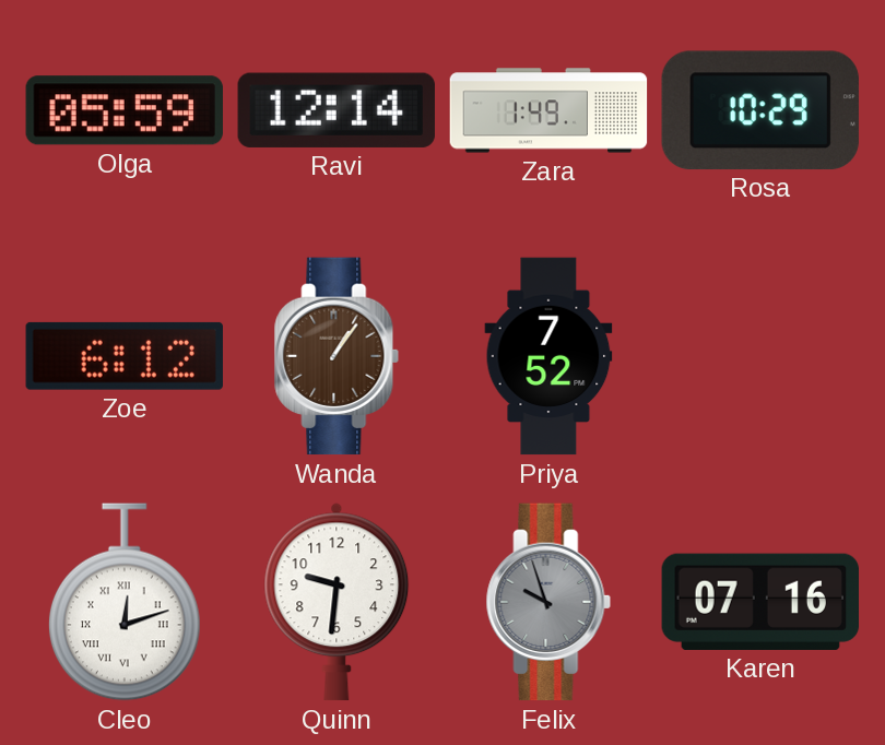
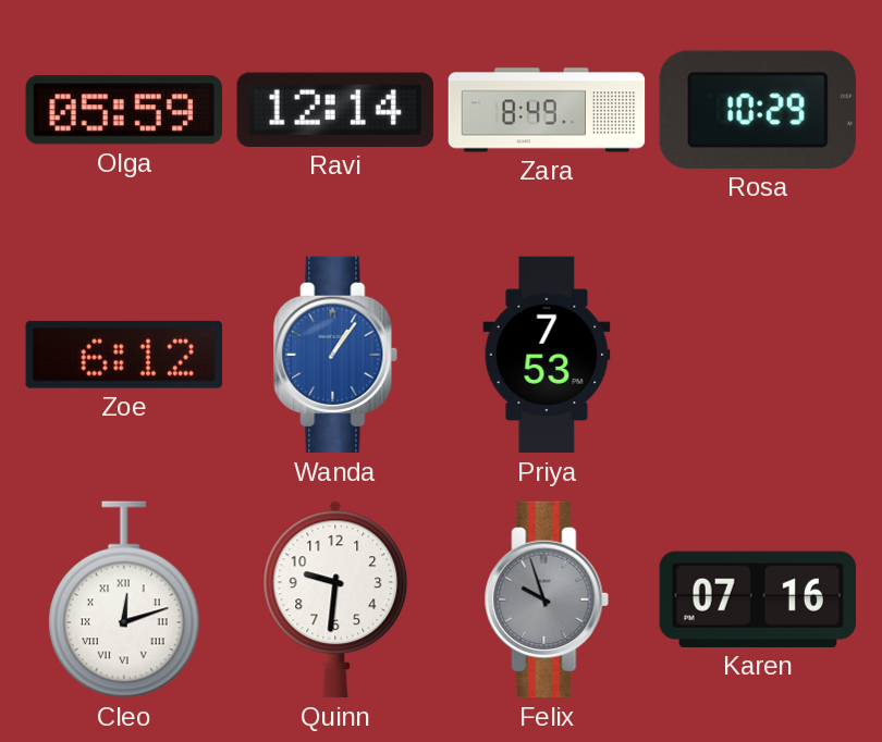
Zara: 1:49 -> 8:49
Wanda dial: brown -> blue
Priya: 7:52 -> 7:53
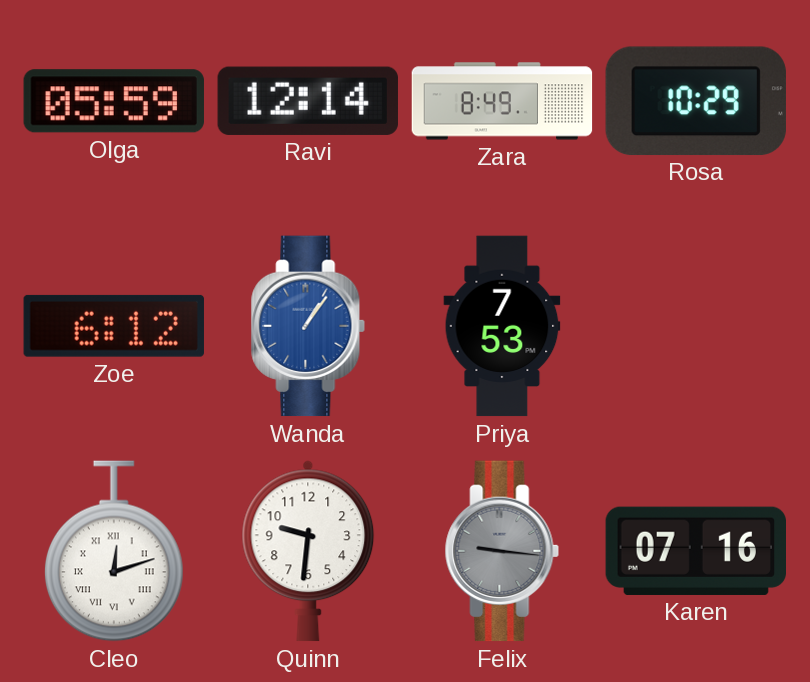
Felix: 9:57 -> 9:16
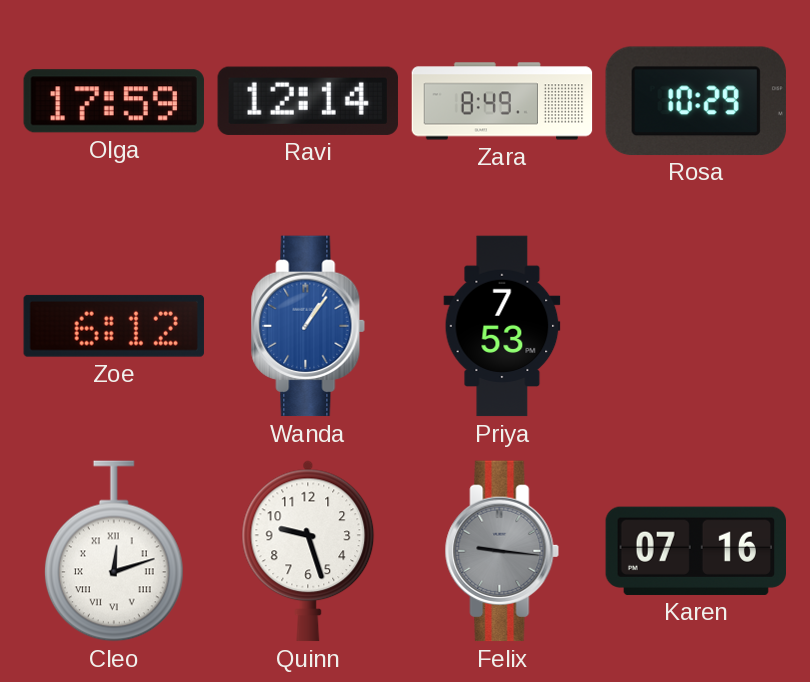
Olga: 05:59 -> 17:59
Quinn: 9:31 -> 9:27
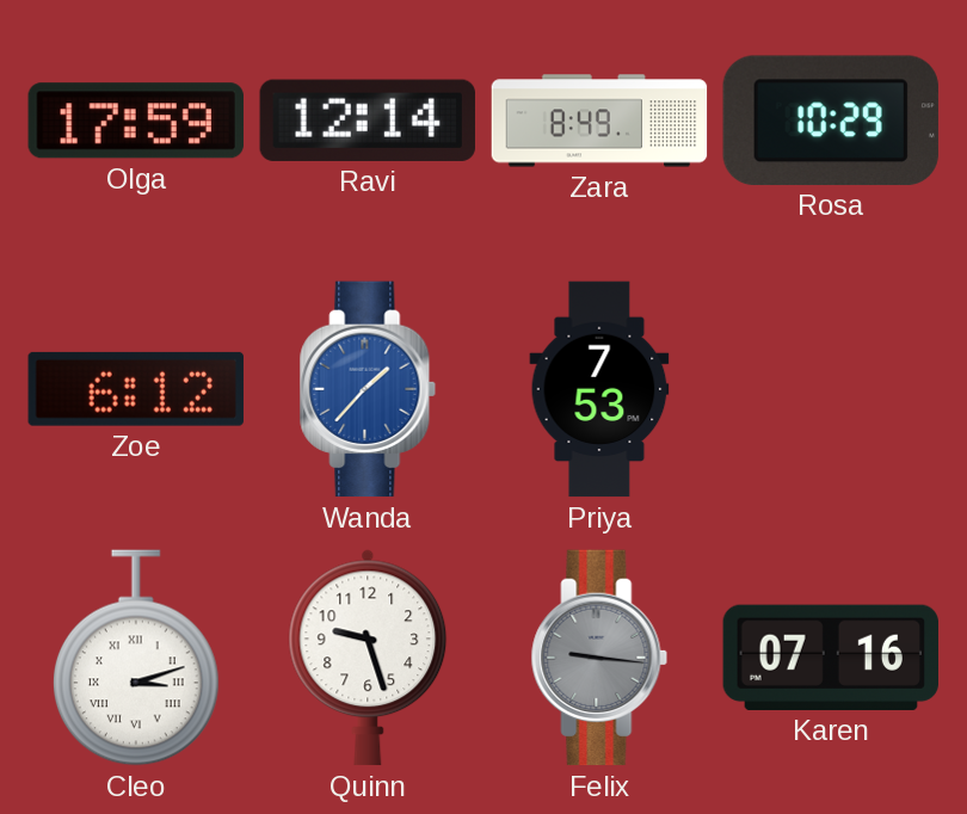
Wanda: 1:06 -> 1:37
Cleo: 12:12 -> 3:12
